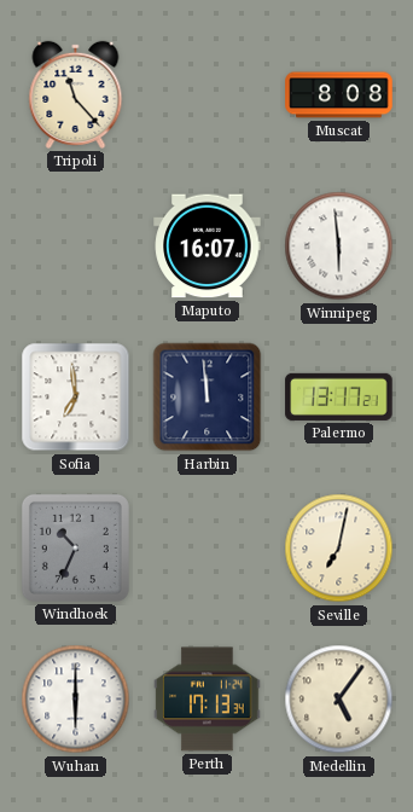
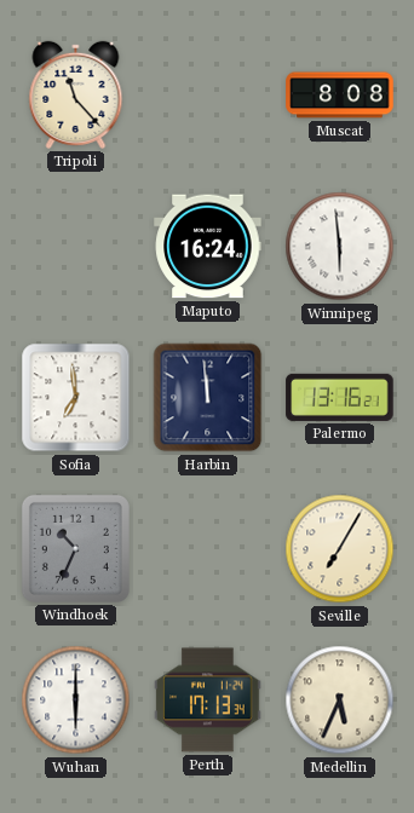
Maputo: 16:07 -> 16:24
Palermo: 13:17 -> 13:16
Seville: 7:02 -> 7:05
Medellin: 5:06 -> 5:34
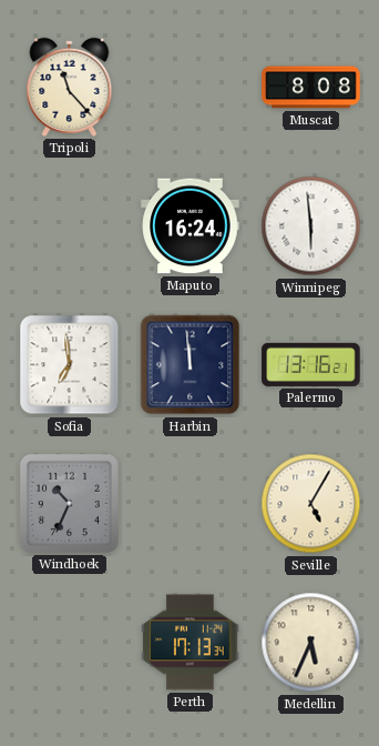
Seville: 7:05 -> 5:05
Wuhan: 6:00 -> none
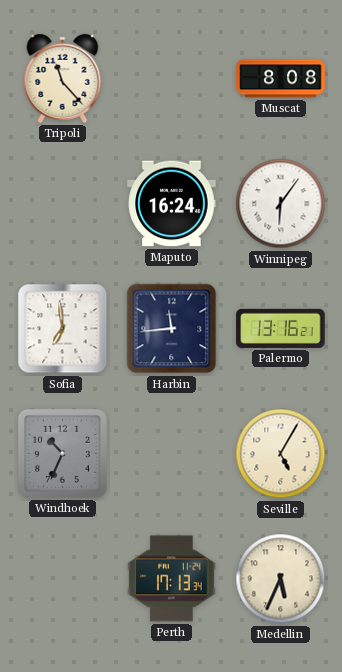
Winnipeg: 5:59 -> 6:06
Harbin: 11:59 -> 11:44
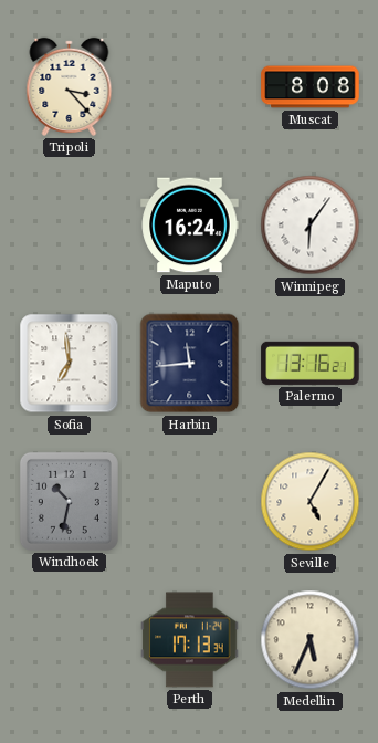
Tripoli: 11:23 -> 3:23
Windhoek: 10:34 -> 10:32
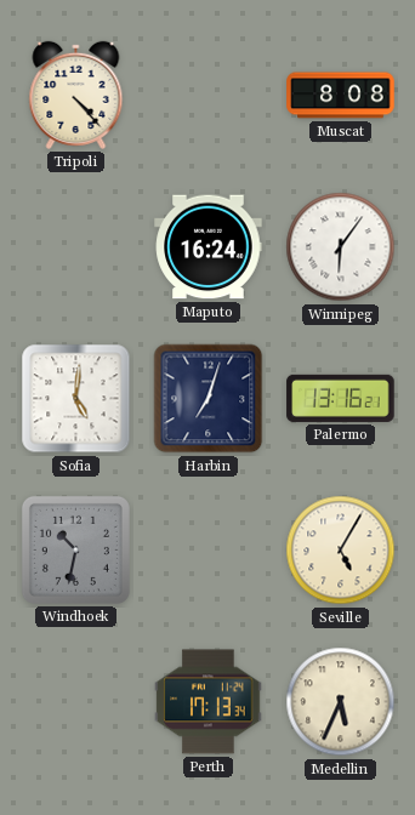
Tripoli: 3:23 -> 4:23
Sofia: 6:59 -> 5:01
Harbin: 11:44 -> 7:03
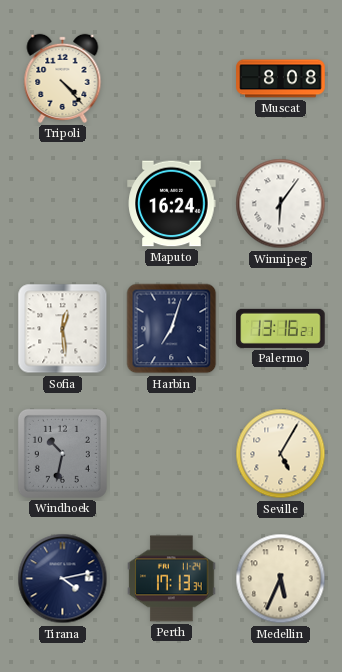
Sofia: 5:01 -> 12:29
Tirana: none -> 4:13
